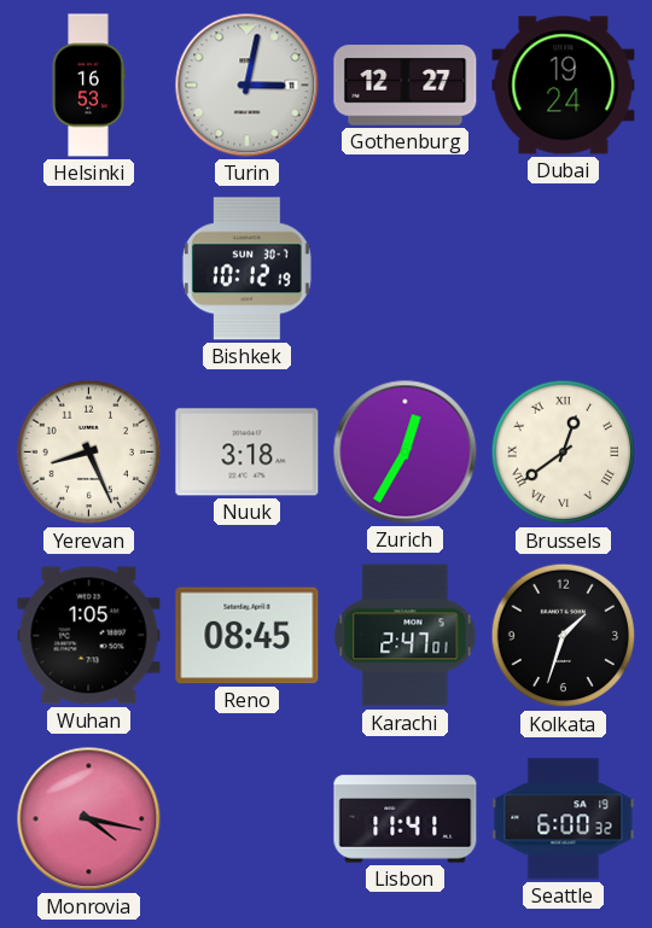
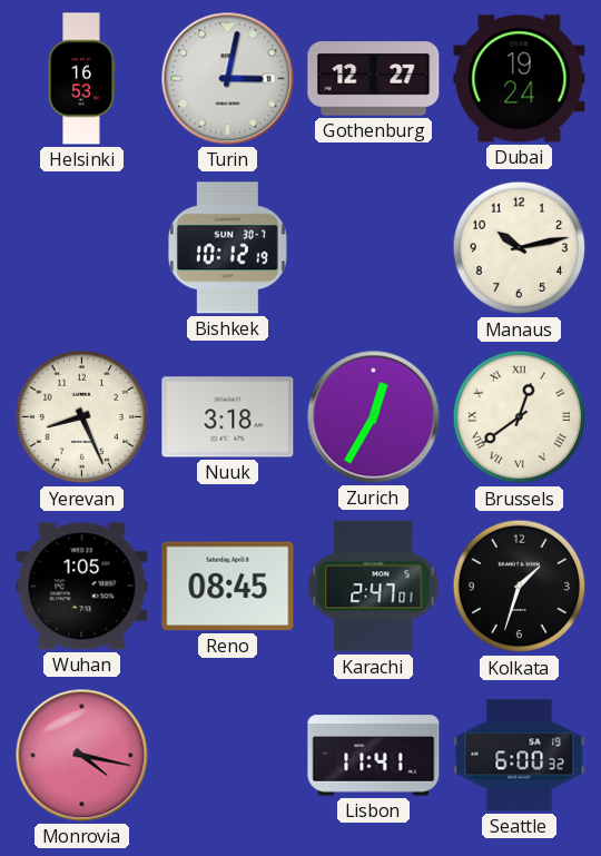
Manaus: none -> 10:13
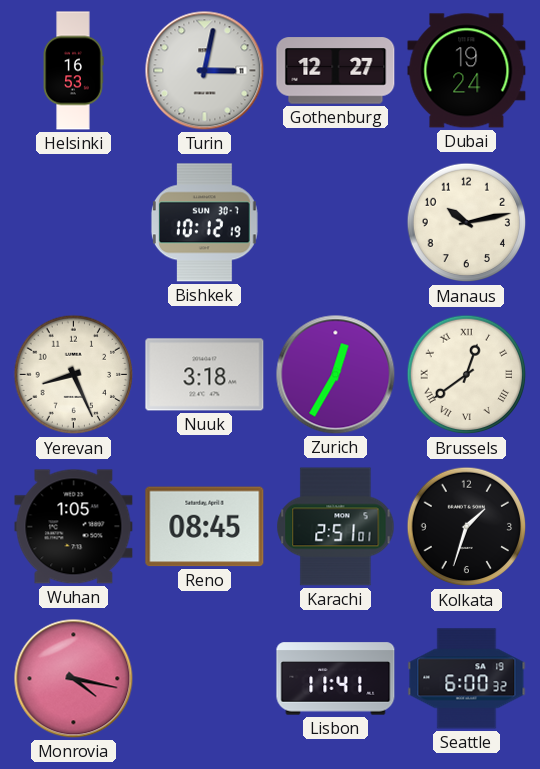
Karachi: 2:47 -> 2:51
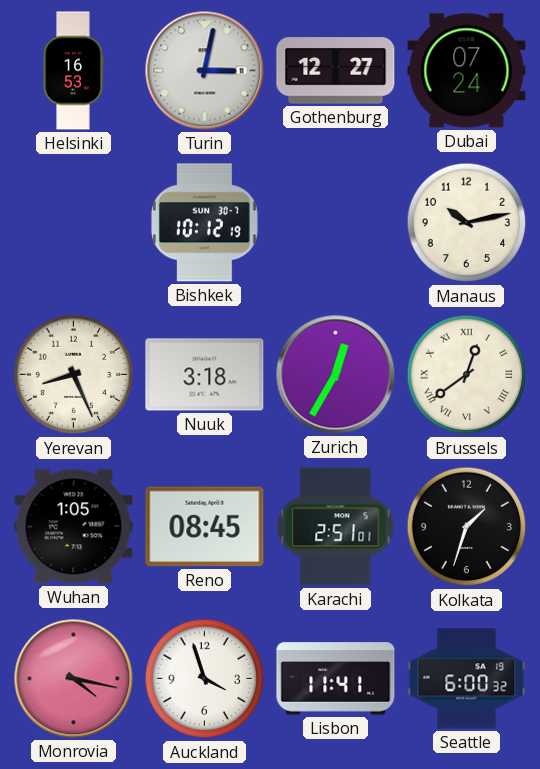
Dubai: 19:24 -> 07:24
Auckland: none -> 3:57
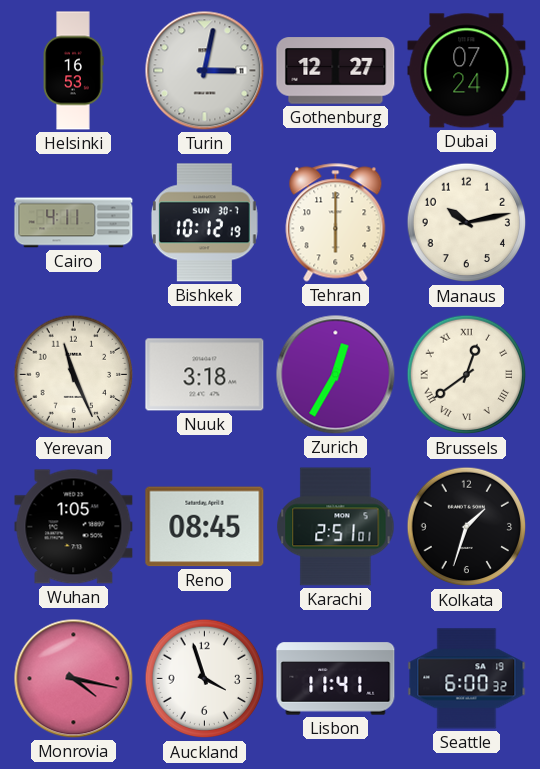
Cairo: none -> 4:11
Tehran: none -> 6:00
Yerevan: 8:26 -> 11:26
